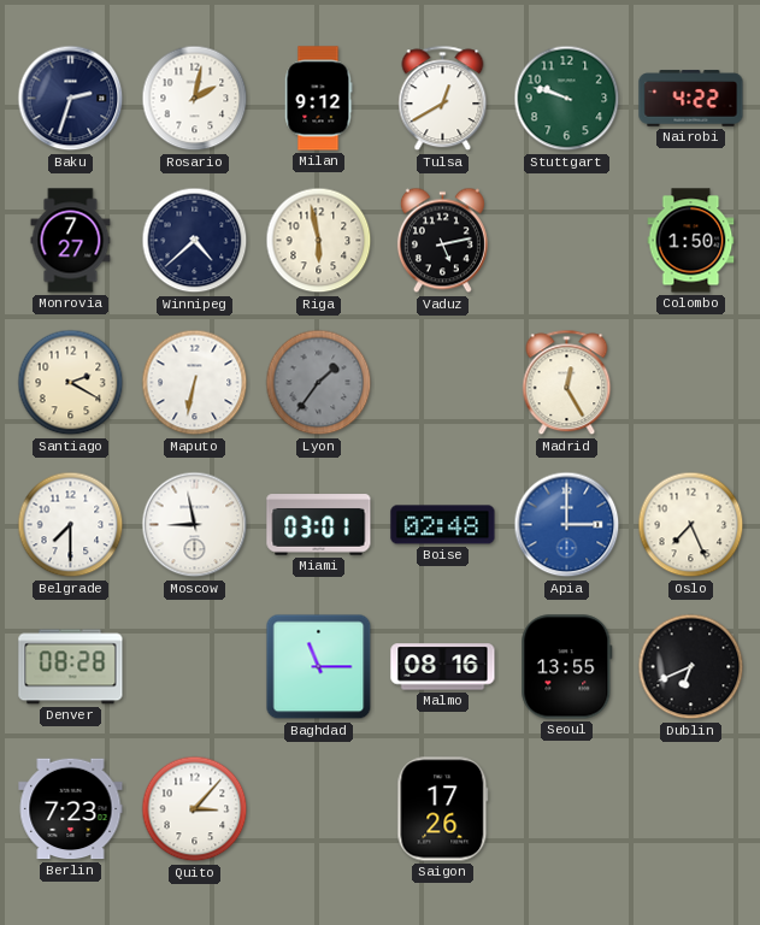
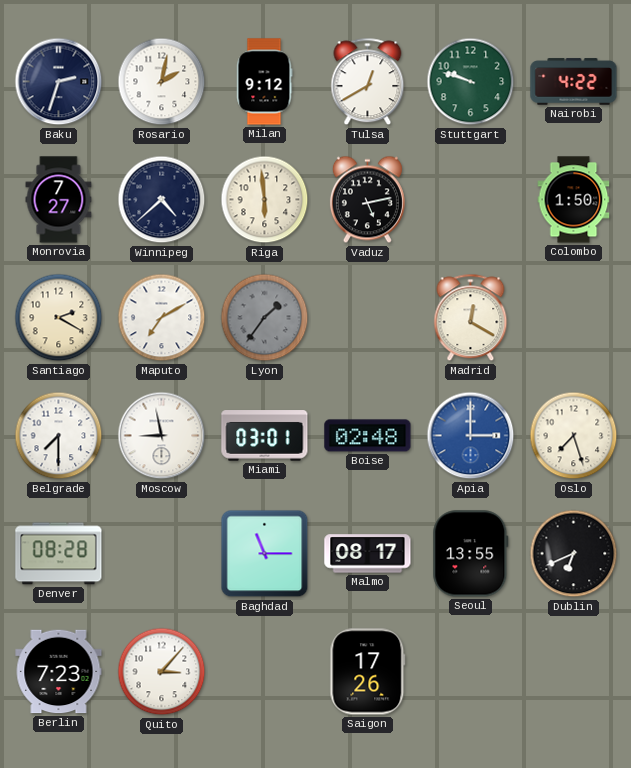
Riga: 5:58 -> 5:59
Maputo: 6:32 -> 7:10
Madrid: 12:25 -> 12:20
Oslo: 7:26 -> 7:27
Malmo: 08:16 -> 08:17
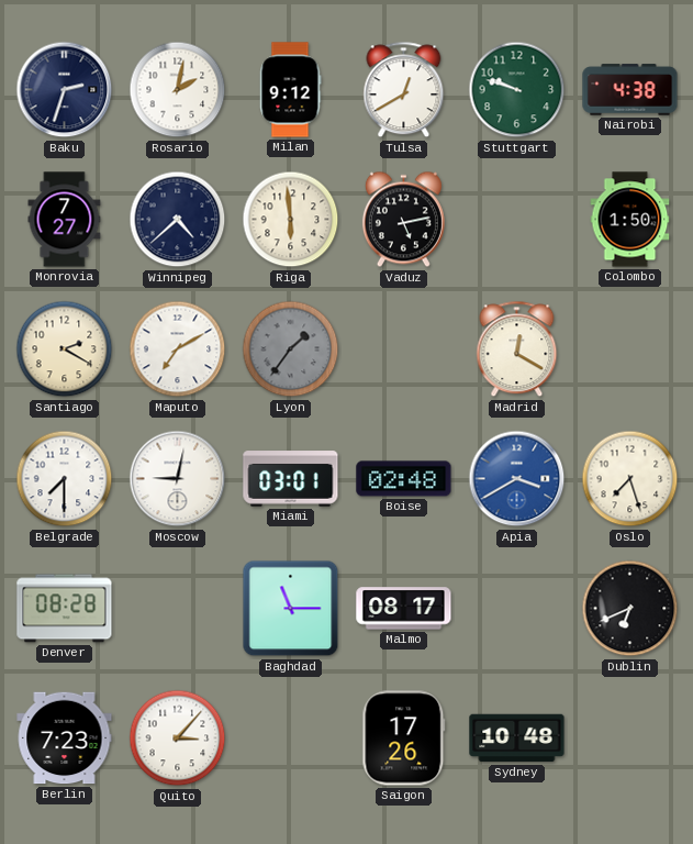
Nairobi: 4:22 -> 4:38
Moscow: 8:58 -> 9:02
Apia: 3:00 -> 3:40
Seoul: 13:55 -> none
Sydney: none -> 10:48
